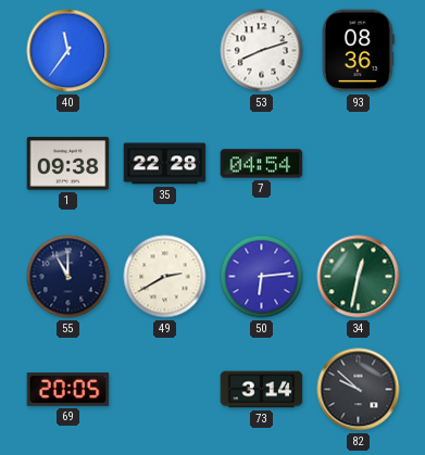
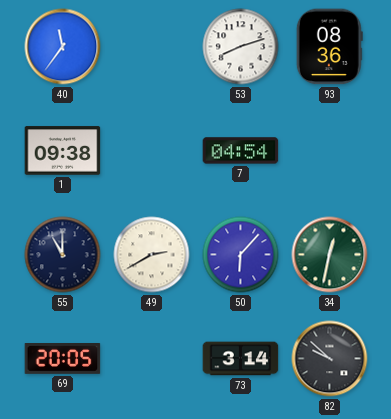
35: 22:28 -> none
50: 6:14 -> 6:07
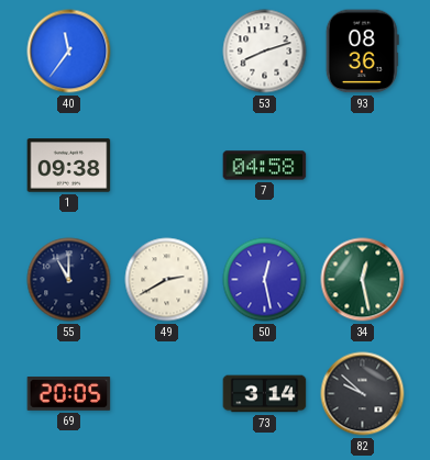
7: 04:54 -> 04:58
50: 6:07 -> 12:28
34: 12:32 -> 12:28
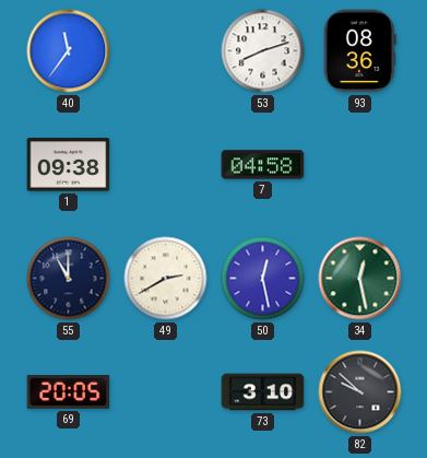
73: 3:14 -> 3:10
